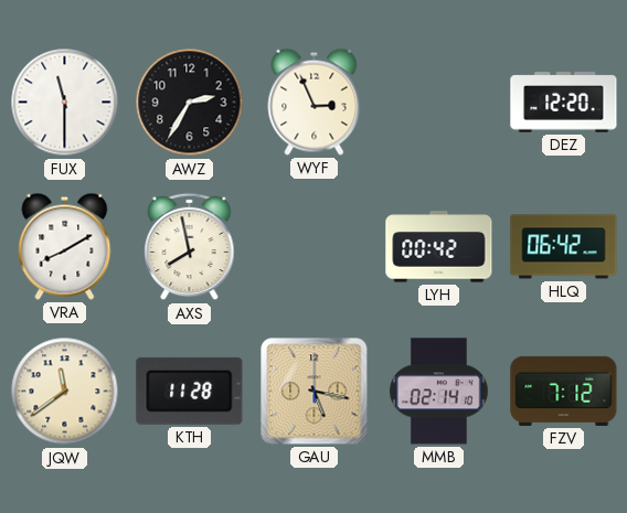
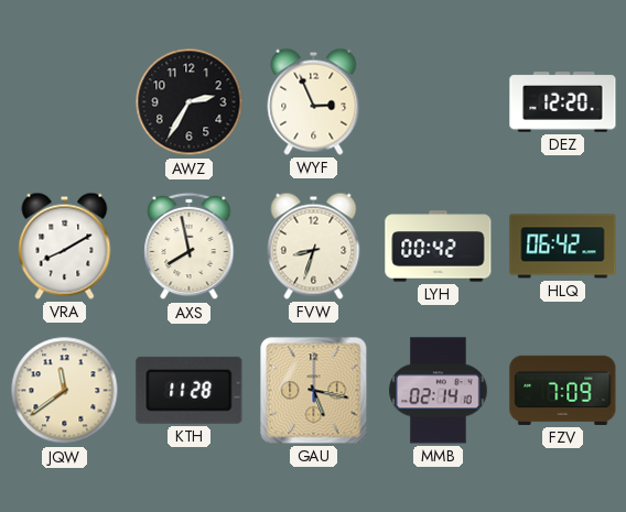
FUX: 11:30 -> none
FVW: none -> 8:33
FZV: 7:12 -> 7:09
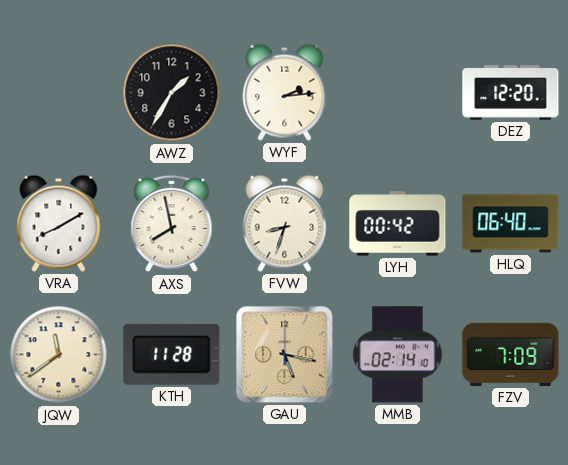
AWZ: 2:35 -> 1:35
WYF: 2:56 -> 2:14
HLQ: 06:42 -> 06:40
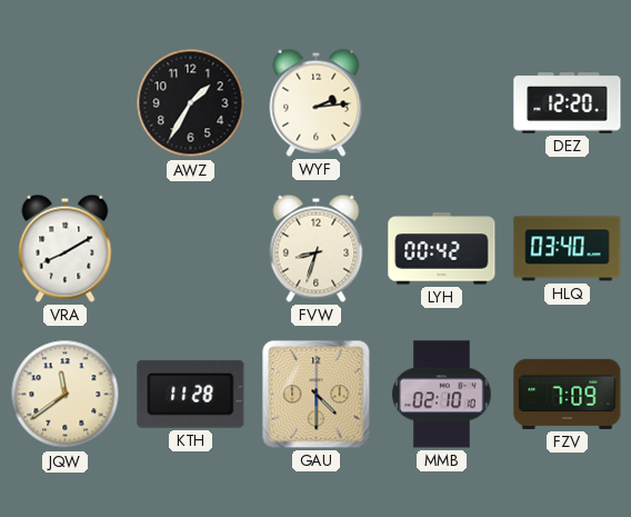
AXS: 7:58 -> none
HLQ: 06:40 -> 03:40
GAU: 5:17 -> 4:30
MMB: 02:14 -> 02:10
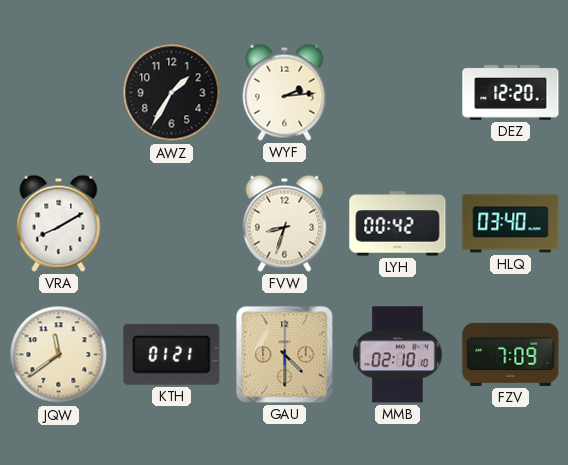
KTH: 11:28 -> 01:21
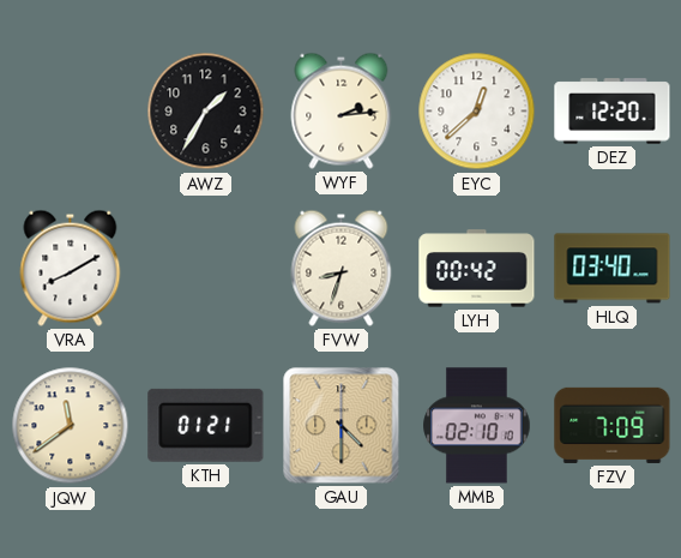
EYC: none -> 12:38
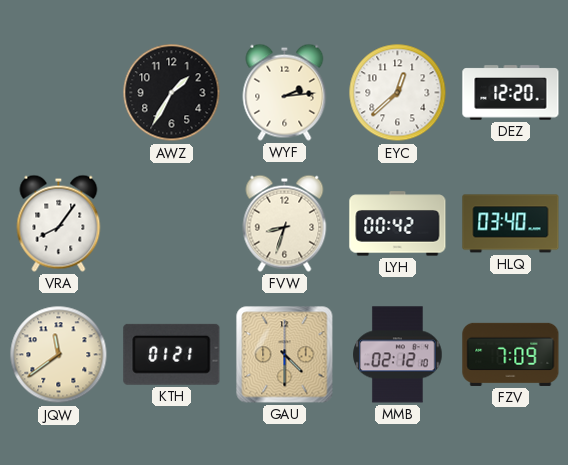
VRA: 8:10 -> 8:06
MMB: 02:10 -> 02:12
